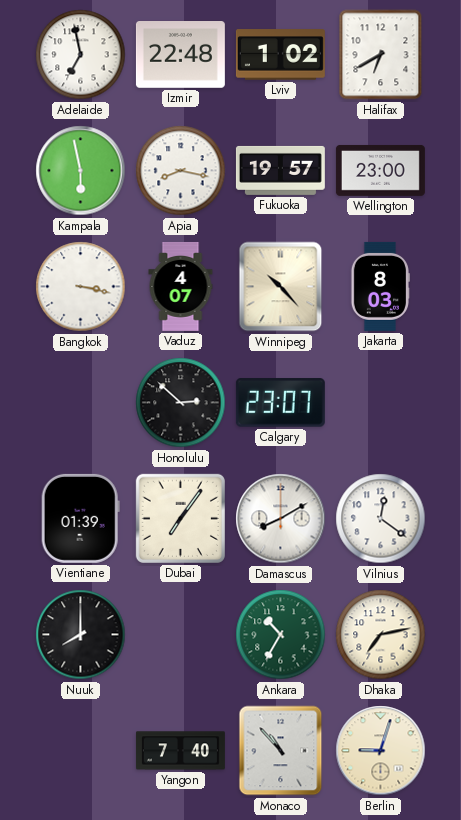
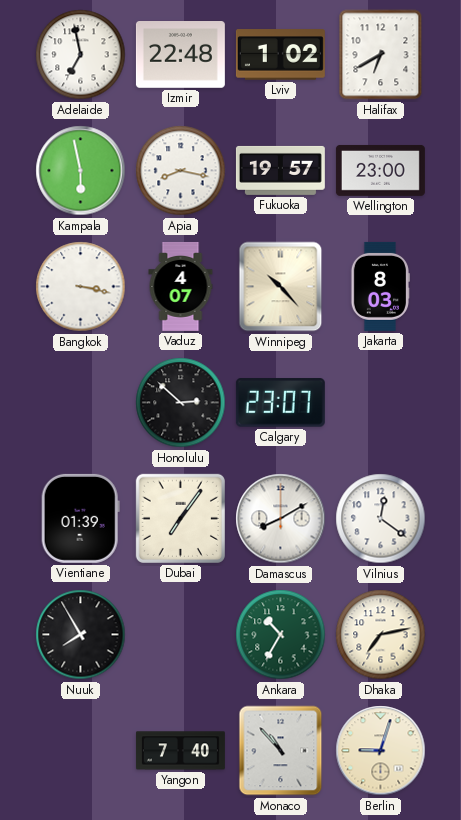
Nuuk: 8:00 -> 7:55
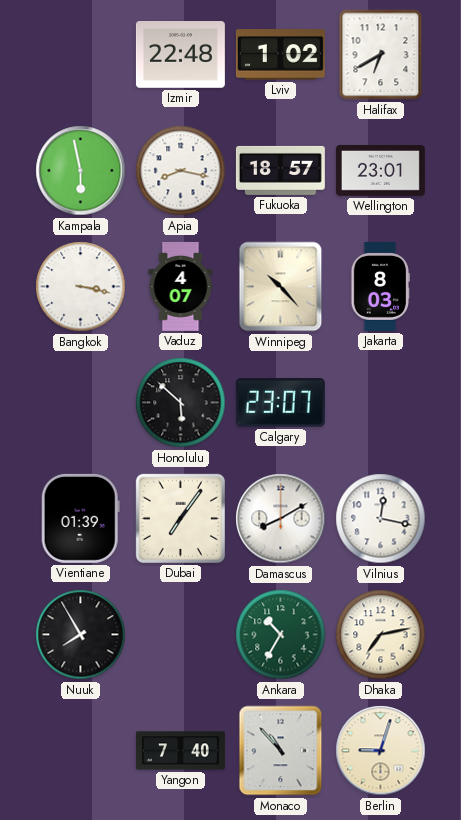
Adelaide: 6:58 -> none
Fukuoka: 19:57 -> 18:57
Wellington: 23:00 -> 23:01
Honolulu: 2:52 -> 5:52
Vilnius: 12:21 -> 12:17
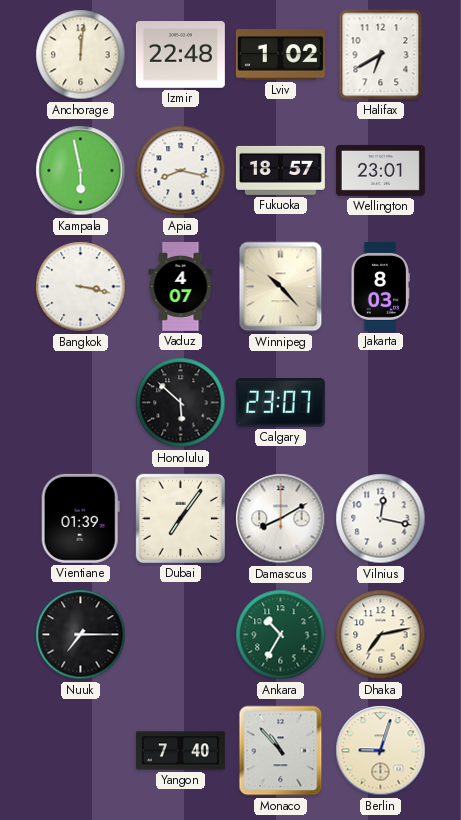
Anchorage: none -> 12:01
Nuuk: 7:55 -> 7:15
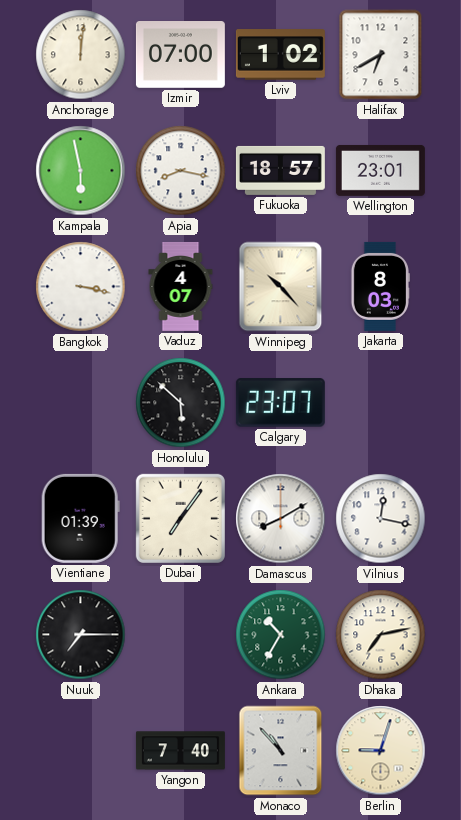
Izmir: 22:48 -> 07:00
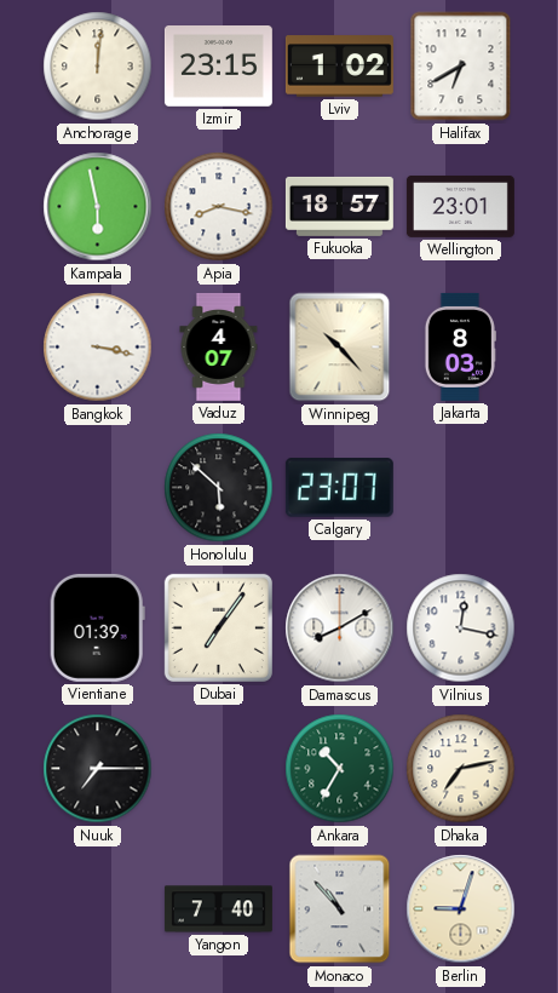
Izmir: 07:00 -> 23:15
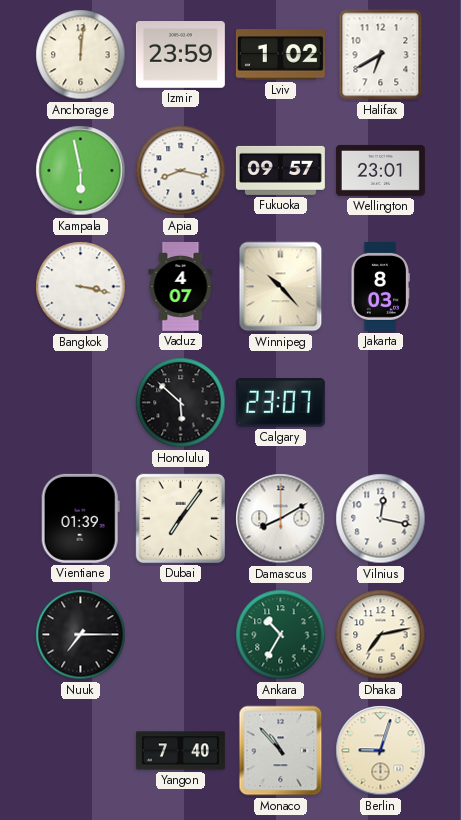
Izmir: 23:15 -> 23:59
Fukuoka: 18:57 -> 09:57
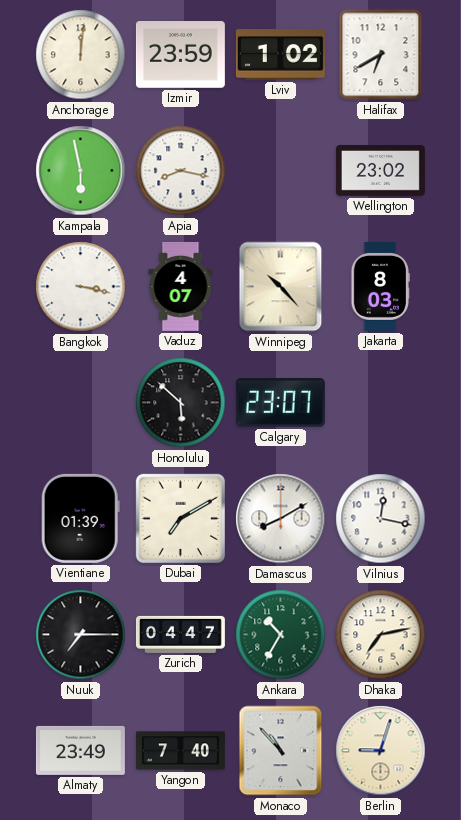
Fukuoka: 09:57 -> none
Wellington: 23:01 -> 23:02
Dubai: 7:06 -> 7:10
Zurich: none -> 04:47
Almaty: none -> 23:49
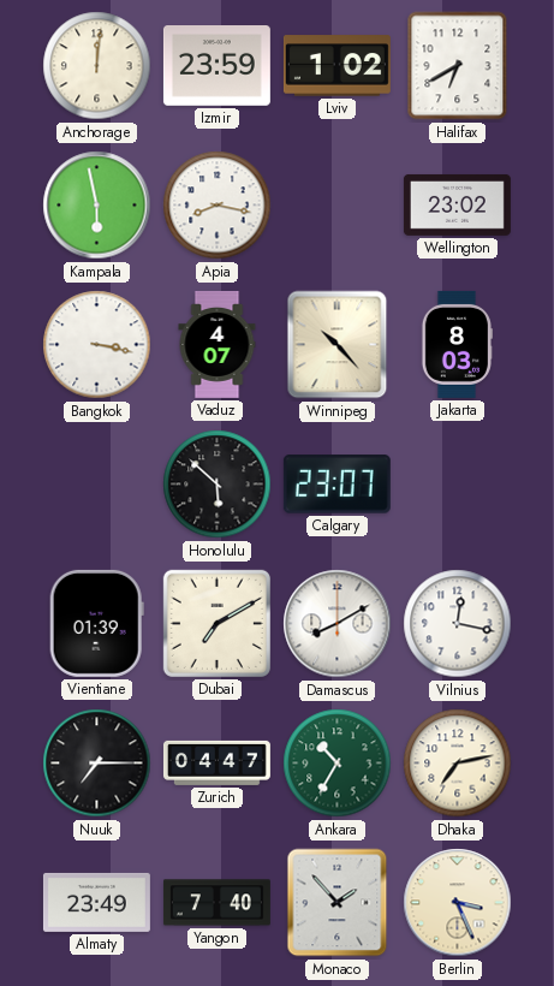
Monaco: 10:53 -> 1:53
Berlin: 9:03 -> 3:26
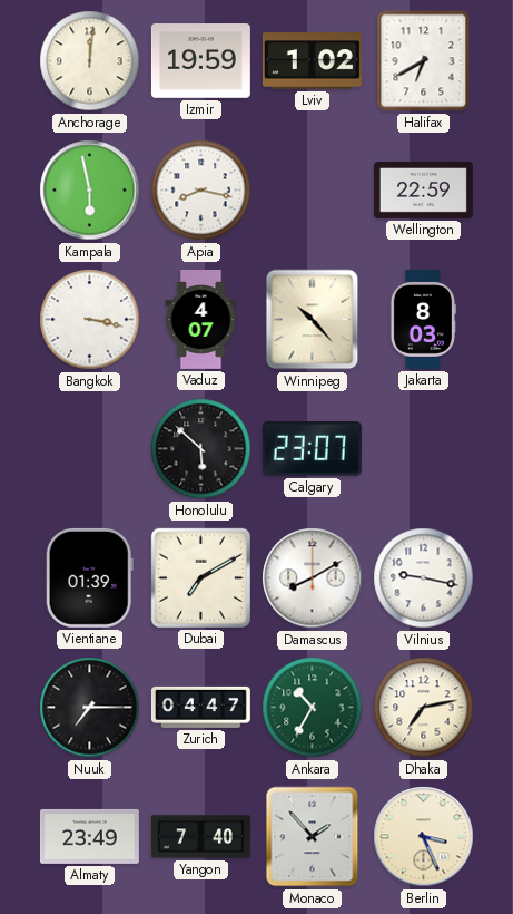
Izmir: 23:59 -> 19:59
Wellington: 23:02 -> 22:59
Vilnius: 12:17 -> 9:17
